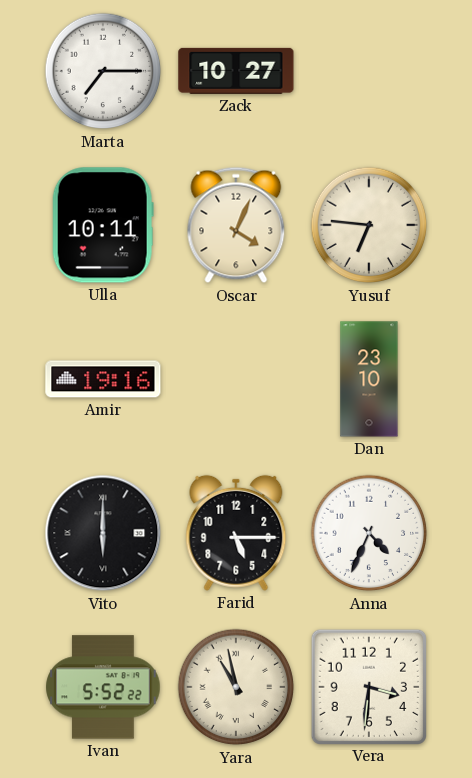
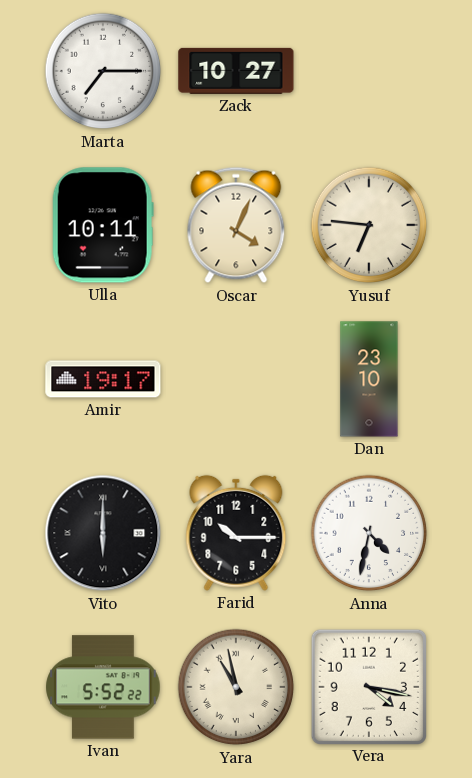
Amir: 19:16 -> 19:17
Farid: 5:15 -> 10:15
Anna: 4:34 -> 4:32
Vera: 3:31 -> 4:17
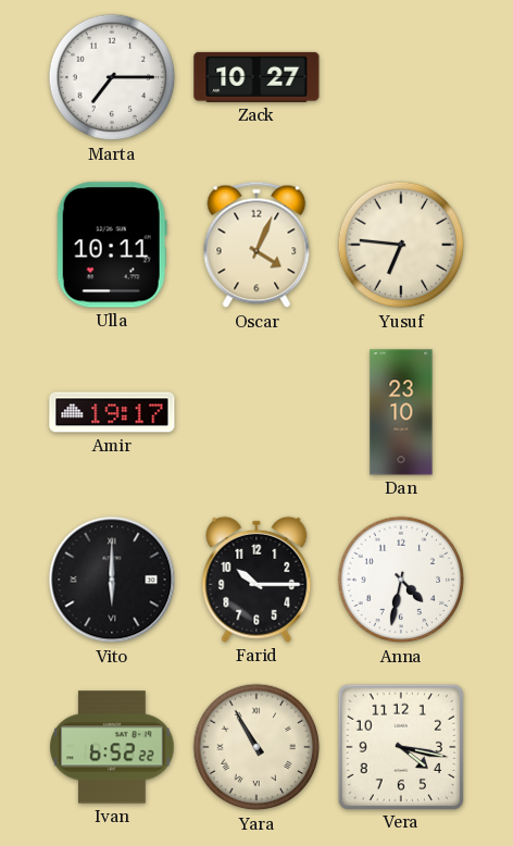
Ivan: 5:52 -> 6:52
Yara: 10:58 -> 10:55
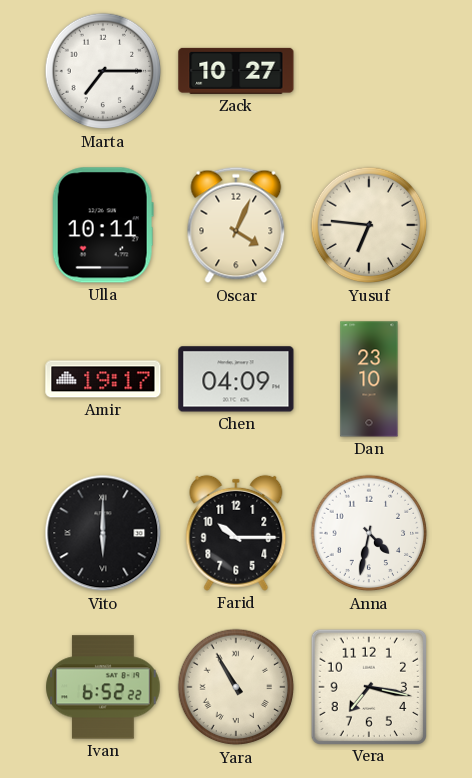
Chen: none -> 04:09
Vera: 4:17 -> 7:17
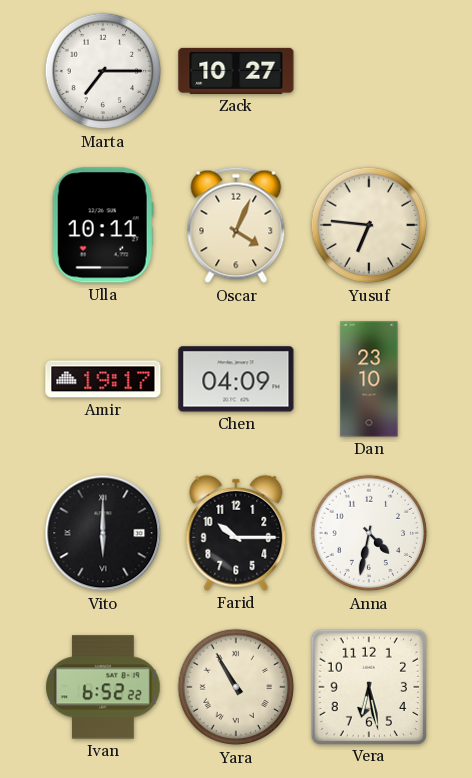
Vera: 7:17 -> 6:28
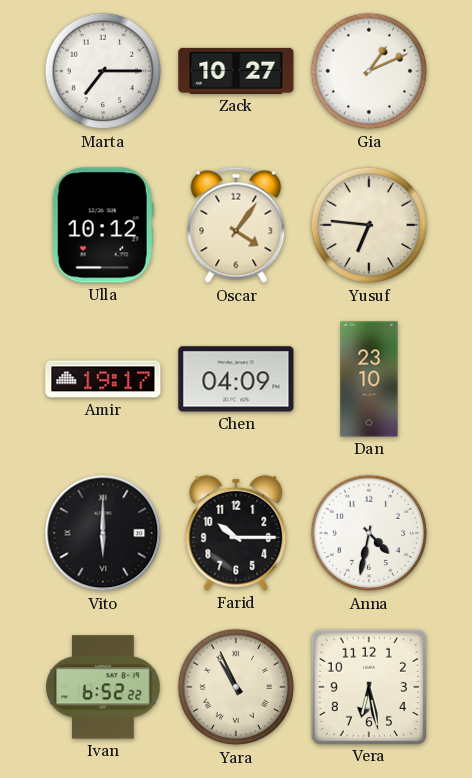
Gia: none -> 1:11
Ulla: 10:11 -> 10:12
Oscar: 4:04 -> 4:06
Yara: 10:55 -> 10:56
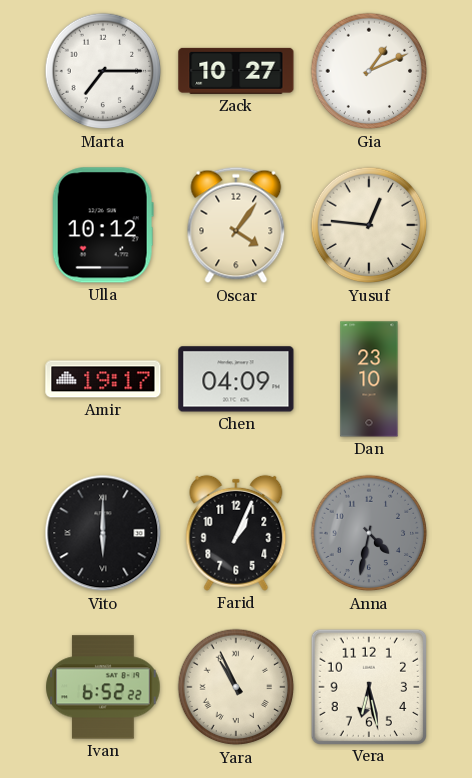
Yusuf: 6:46 -> 12:46
Farid: 10:15 -> 1:04
Anna dial: white -> grey
